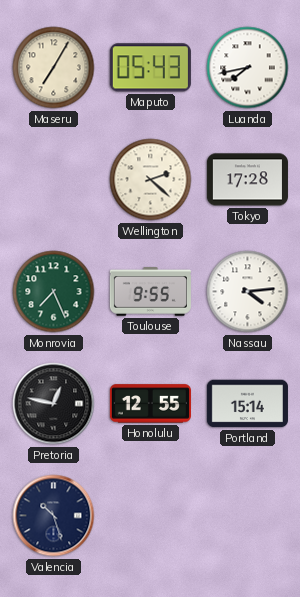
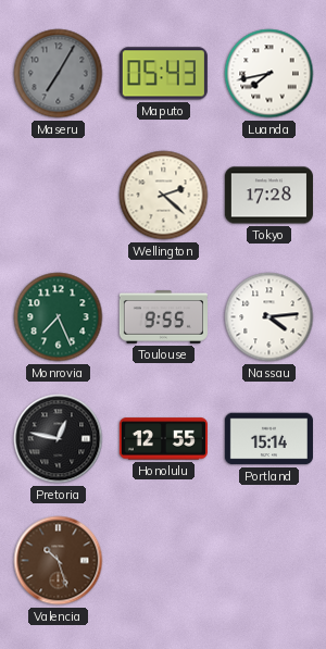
Maseru dial: cream -> grey
Valencia dial: navy -> brown
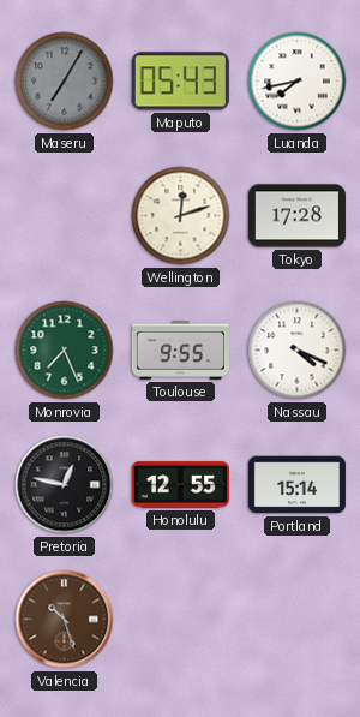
Wellington: 2:22 -> 12:12
Nassau: 4:14 -> 4:19
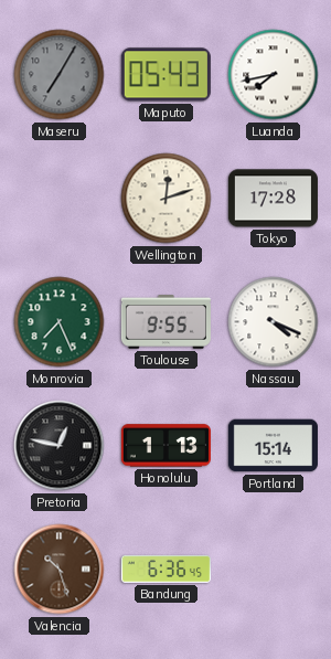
Honolulu: 12:55 -> 1:13
Bandung: none -> 6:36
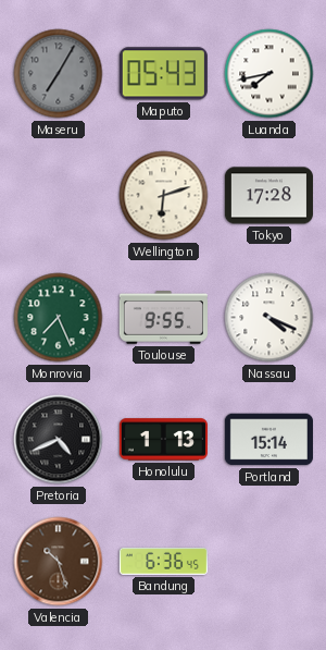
Wellington: 12:12 -> 6:12
Pretoria: 12:47 -> 4:41
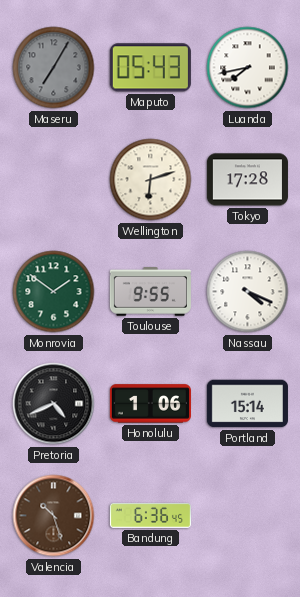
Monrovia: 7:26 -> 1:51
Honolulu: 1:13 -> 1:06
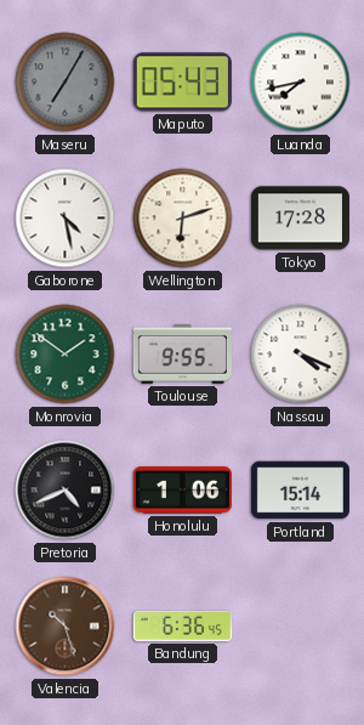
Gaborone: none -> 4:28
